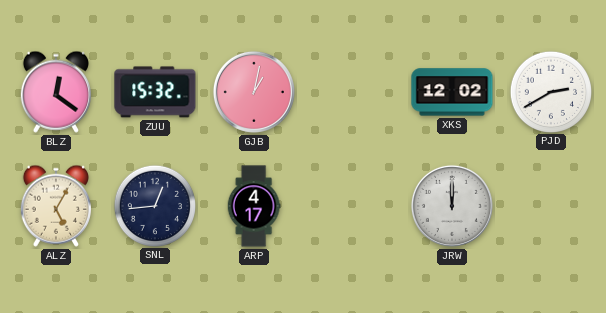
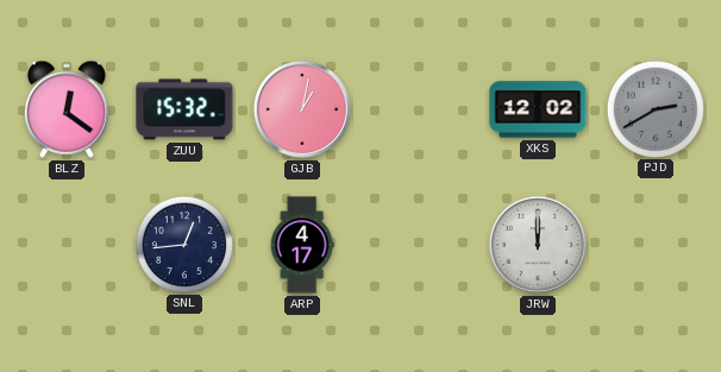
PJD dial: white -> grey
ALZ: 5:05 -> none
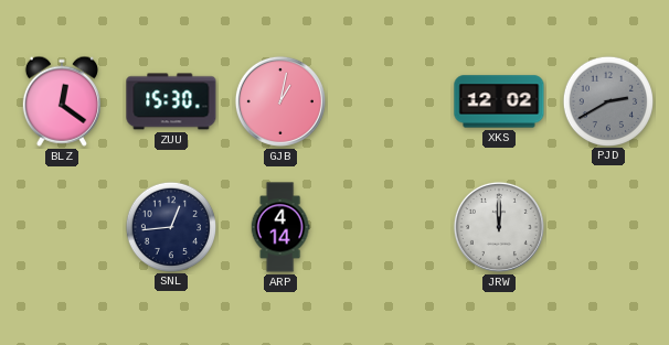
ZUU: 15:32 -> 15:30
ARP: 4:17 -> 4:14
